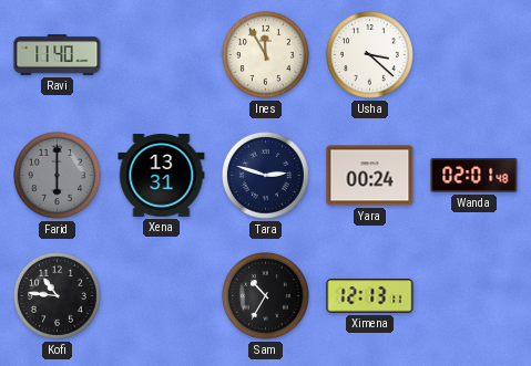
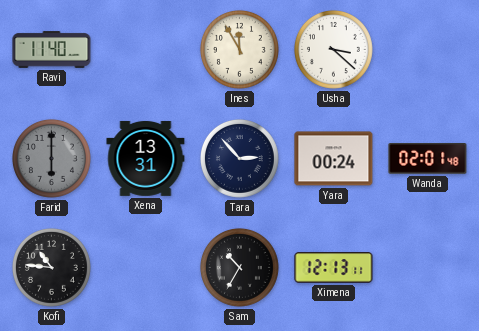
Tara: 2:48 -> 2:53
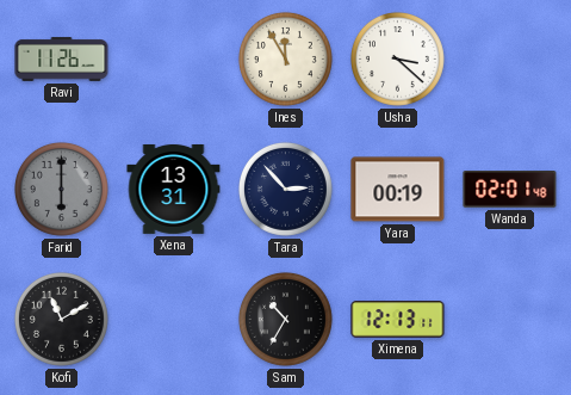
Ravi: 11:40 -> 11:26
Yara: 00:24 -> 00:19
Kofi: 10:46 -> 11:10
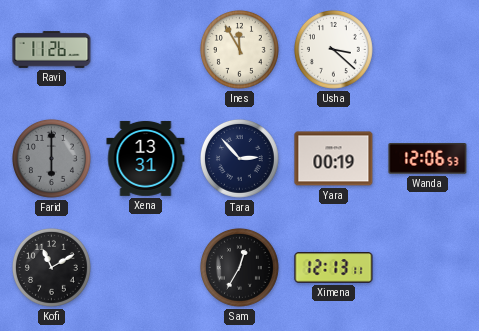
Wanda: 02:01 -> 12:06
Sam: 10:35 -> 12:35
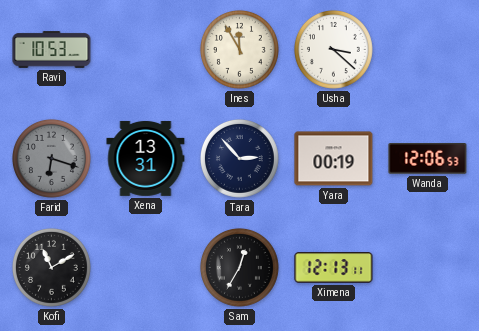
Ravi: 11:26 -> 10:53
Farid: 6:00 -> 6:18
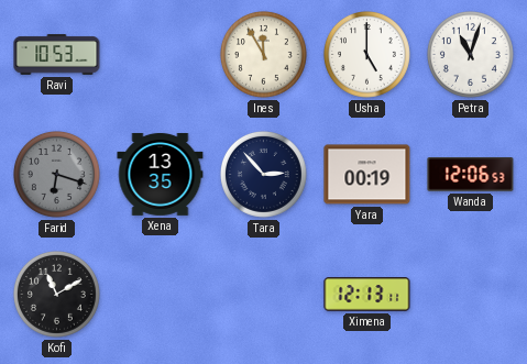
Usha: 3:22 -> 5:00
Petra: none -> 11:03
Xena: 13:31 -> 13:35
Sam: 12:35 -> none
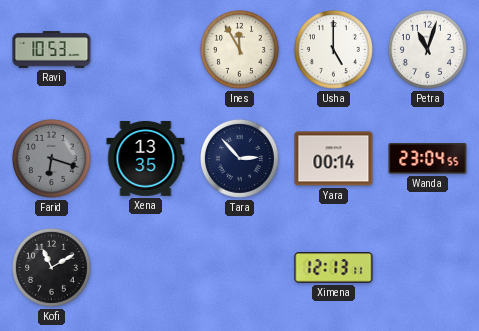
Yara: 00:19 -> 00:14
Wanda: 12:06 -> 23:04
